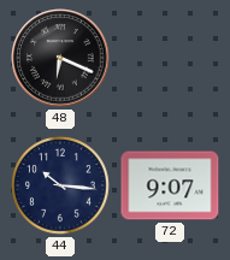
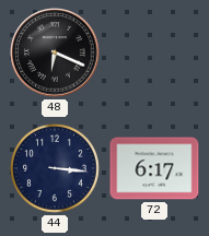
44: 10:16 -> 3:16
72: 9:07 -> 6:17
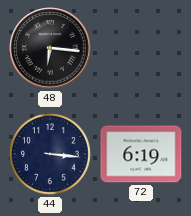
48: 6:19 -> 6:16
72: 6:17 -> 6:19
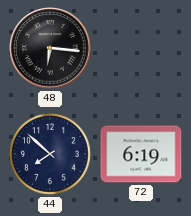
44: 3:16 -> 7:52
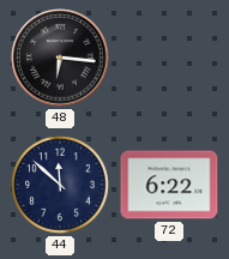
44: 7:52 -> 11:52
72: 6:19 -> 6:22
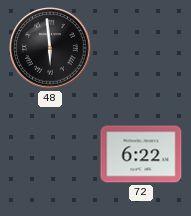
48: 6:16 -> 5:59
44: 11:52 -> none
